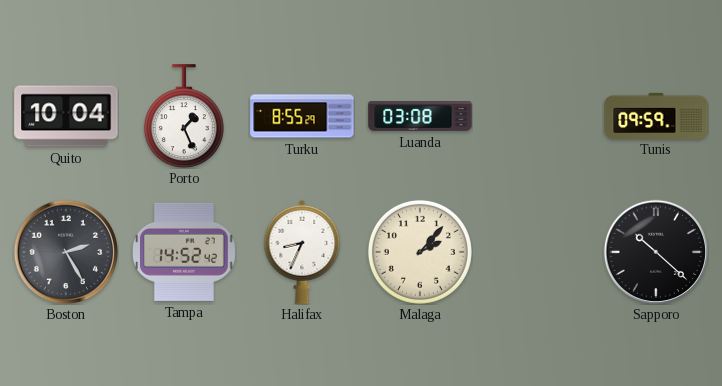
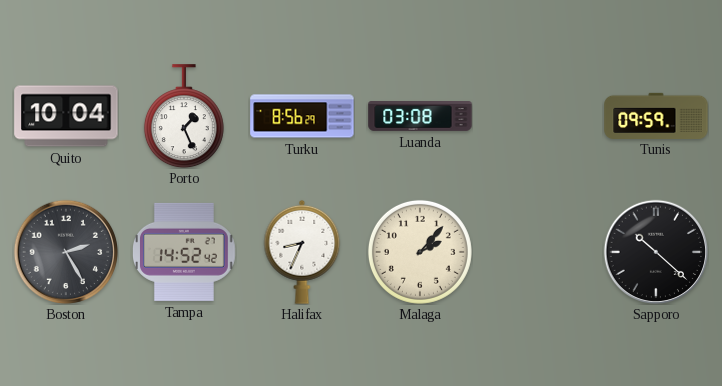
Turku: 8:55 -> 8:56
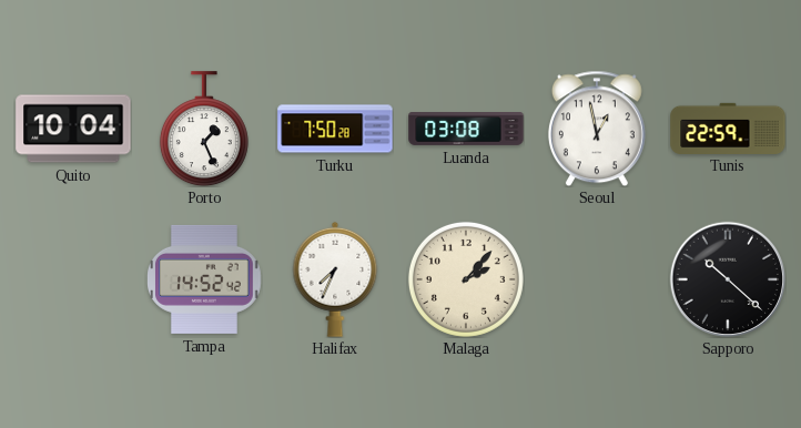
Turku: 8:56 -> 7:50
Seoul: none -> 12:58
Tunis: 09:59 -> 22:59
Boston: 2:25 -> none
Halifax: 8:34 -> 7:34
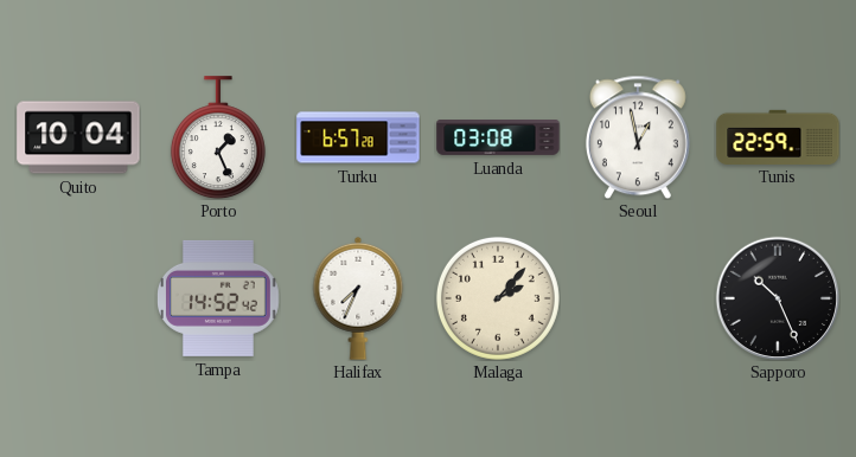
Turku: 7:50 -> 6:57
Sapporo: 10:22 -> 10:26
